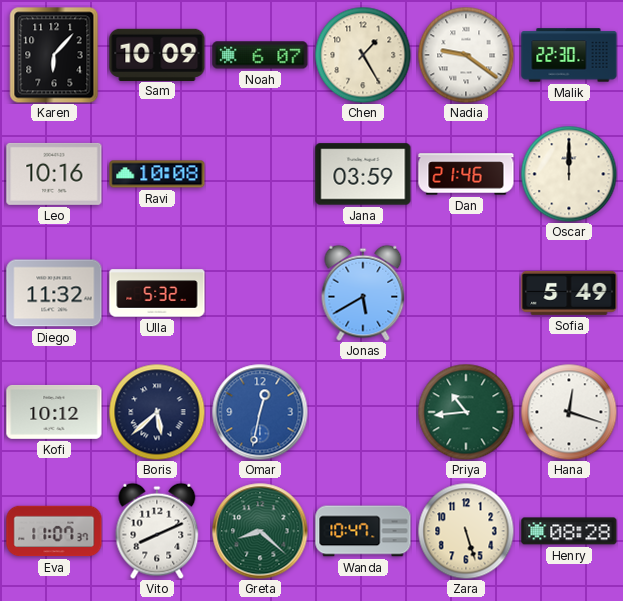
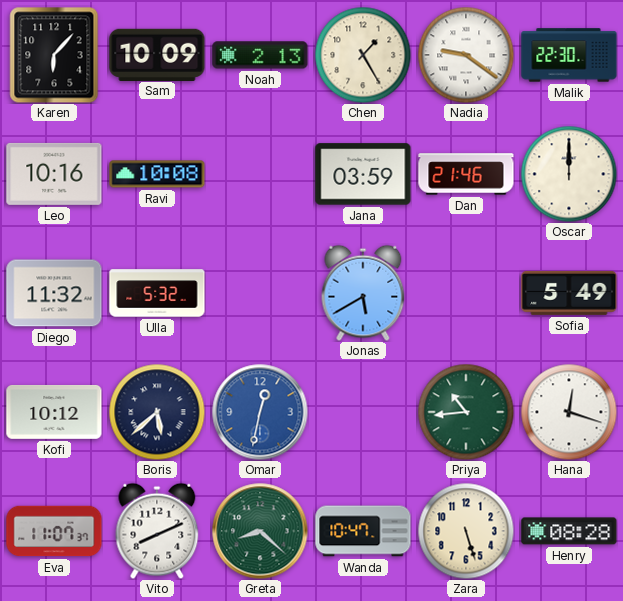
Noah: 6:07 -> 2:13
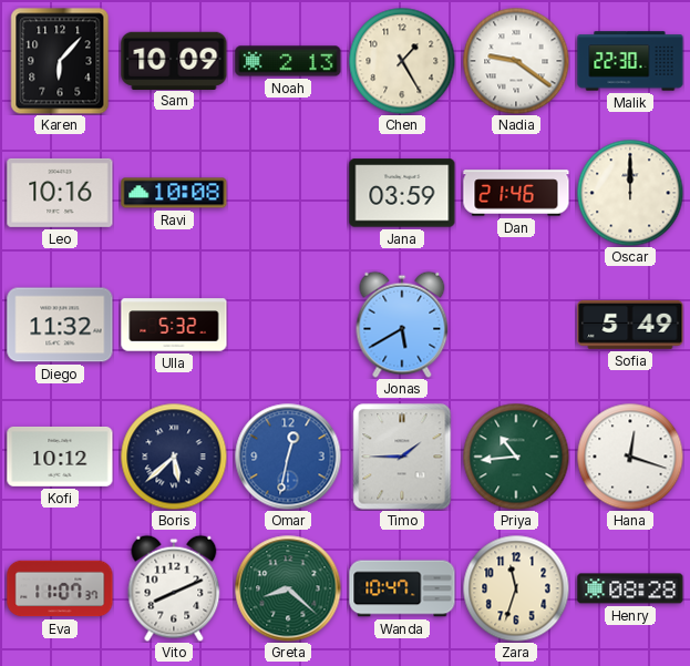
Timo: none -> 1:45
Zara: 5:27 -> 11:33
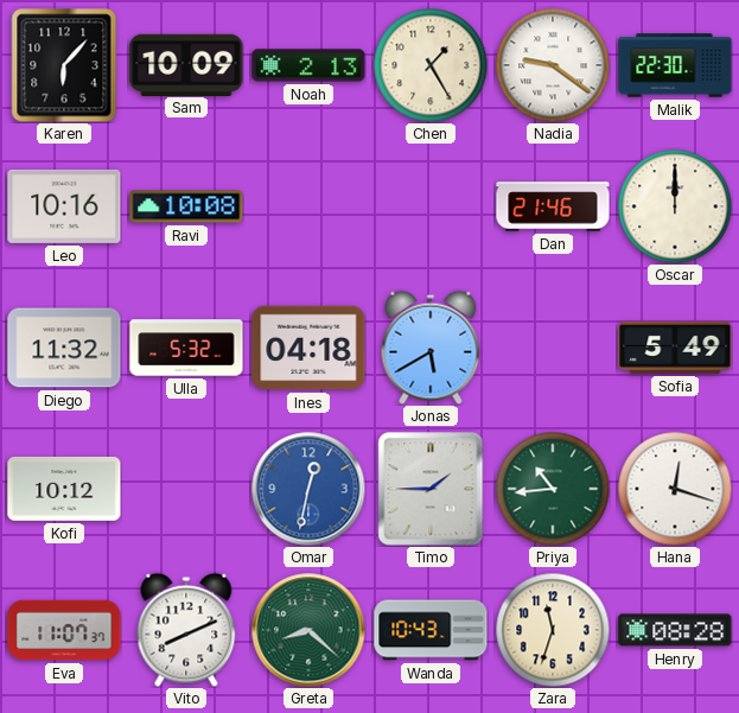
Jana: 03:59 -> none
Ines: none -> 04:18
Boris: 5:38 -> none
Wanda: 10:47 -> 10:43
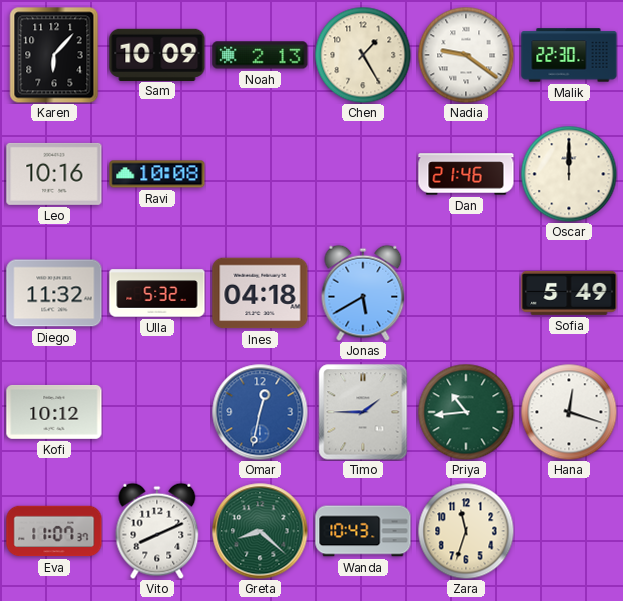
Henry: 08:28 -> none
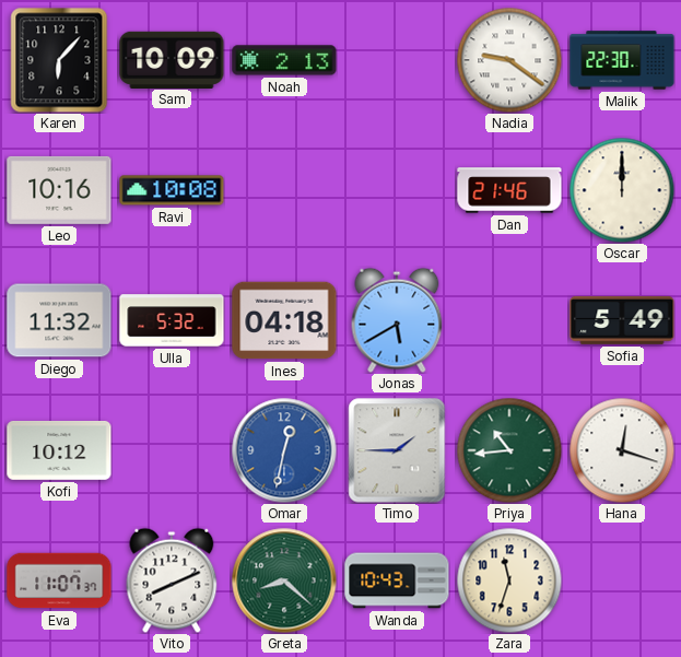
Chen: 1:25 -> none
